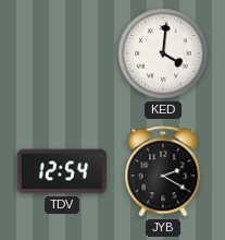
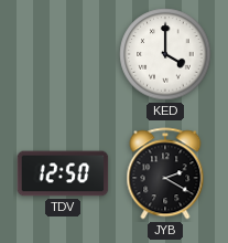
KED: 4:01 -> 4:00
TDV: 12:54 -> 12:50
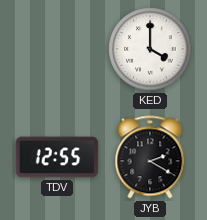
TDV: 12:50 -> 12:55
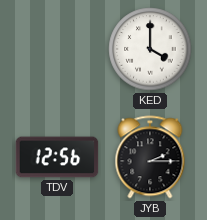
TDV: 12:55 -> 12:56
JYB: 2:20 -> 2:15
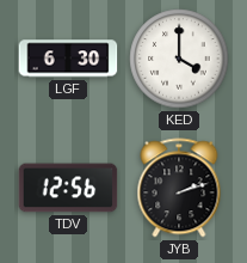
LGF: none -> 6:30
JYB: 2:15 -> 2:12
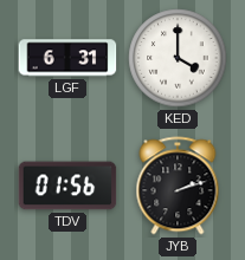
LGF: 6:30 -> 6:31
TDV: 12:56 -> 01:56
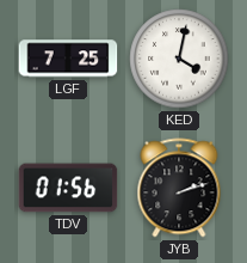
LGF: 6:31 -> 7:25
KED: 4:00 -> 4:02
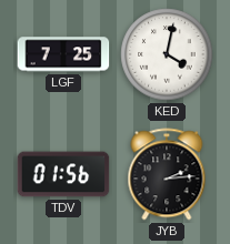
JYB: 2:12 -> 2:14
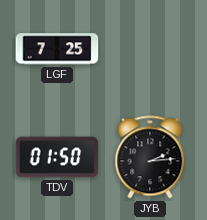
KED: 4:02 -> none
TDV: 01:56 -> 01:50
